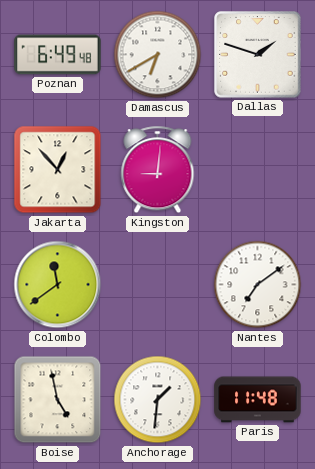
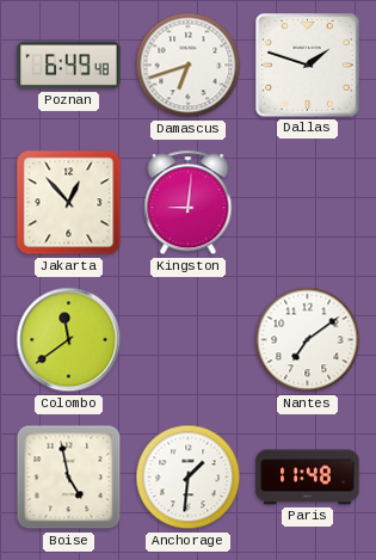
Damascus: 6:40 -> 6:42
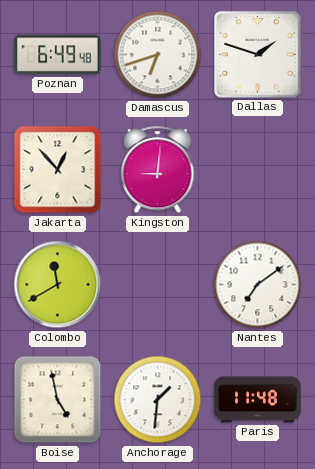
Colombo: 11:39 -> 11:40
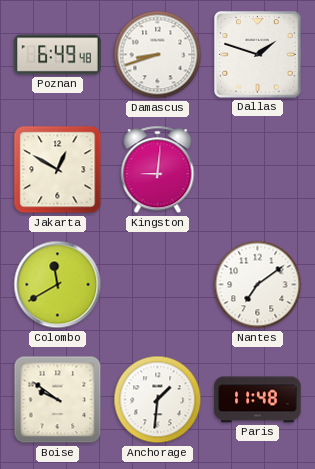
Damascus: 6:42 -> 8:42
Jakarta: 12:53 -> 12:50
Boise: 4:58 -> 9:51
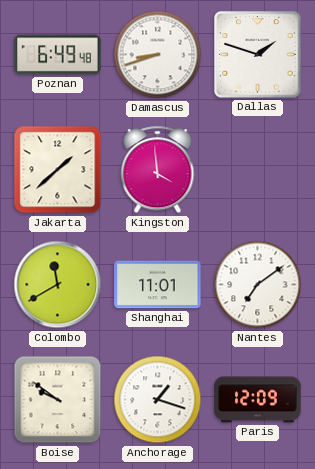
Jakarta: 12:50 -> 1:38
Kingston: 9:01 -> 3:59
Shanghai: none -> 11:01
Anchorage: 1:31 -> 1:18
Paris: 11:48 -> 12:09
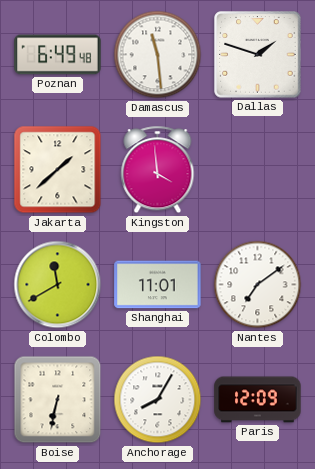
Damascus: 8:42 -> 11:29
Boise: 9:51 -> 6:32
Anchorage: 1:18 -> 8:05
